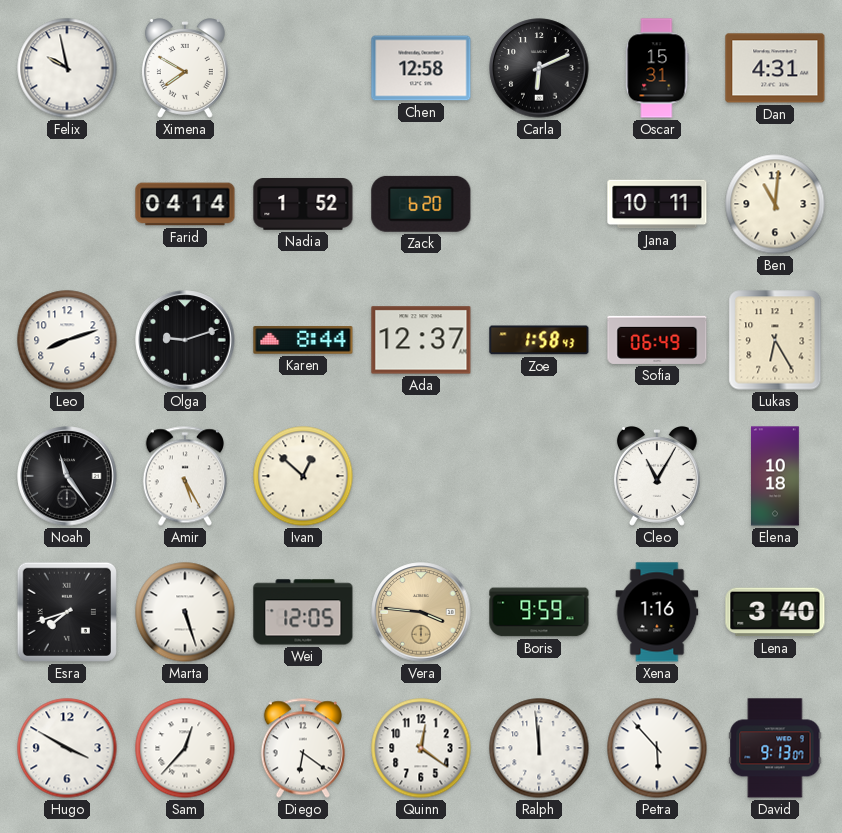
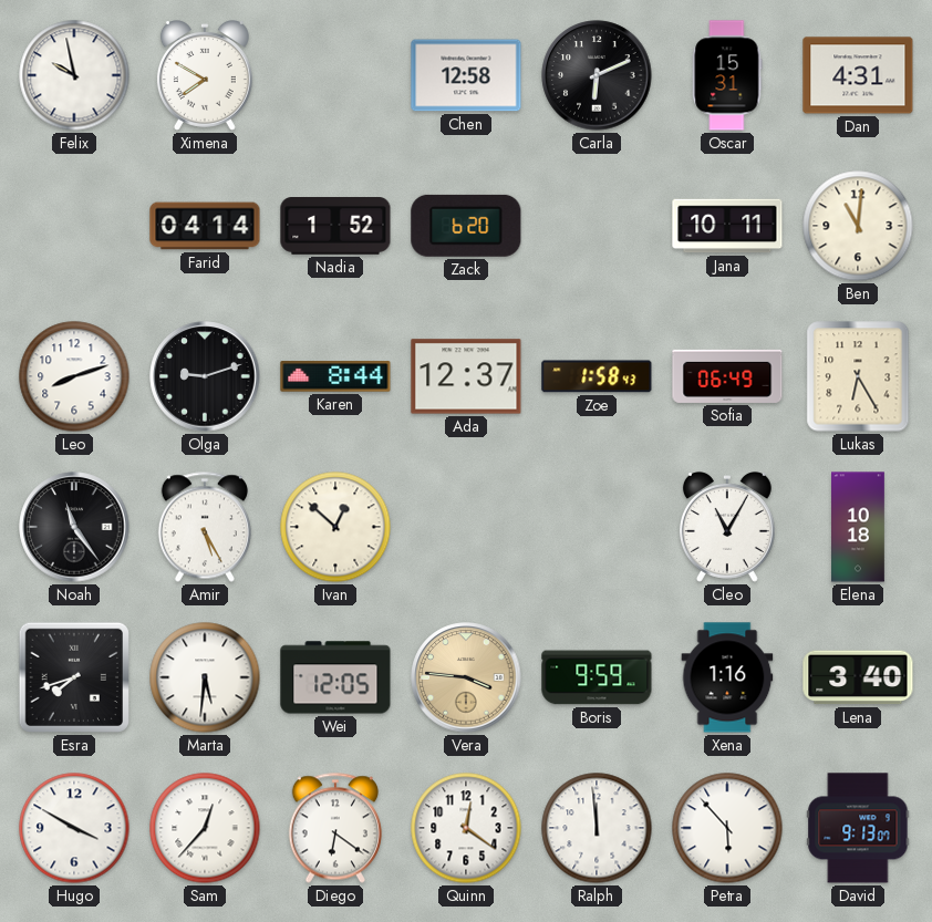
Marta: 5:27 -> 5:31
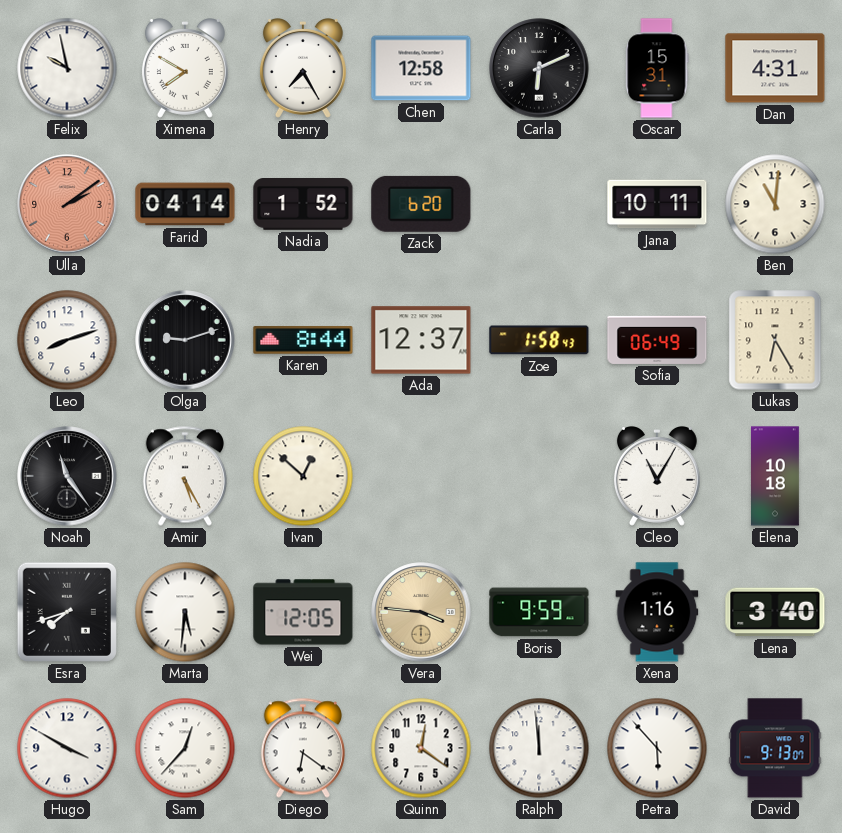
Henry: none -> 7:25
Ulla: none -> 2:09
